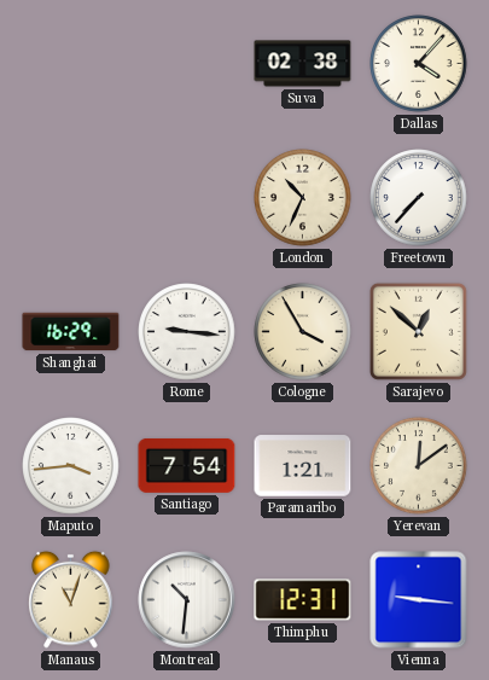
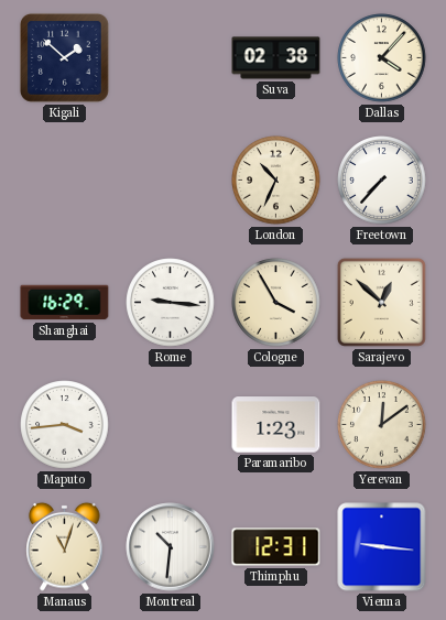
Kigali: none -> 1:52
Santiago: 7:54 -> none
Paramaribo: 1:21 -> 1:23
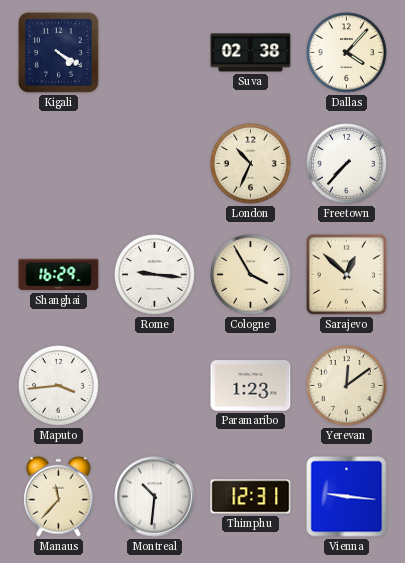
Kigali: 1:52 -> 4:20
Manaus: 11:03 -> 11:37
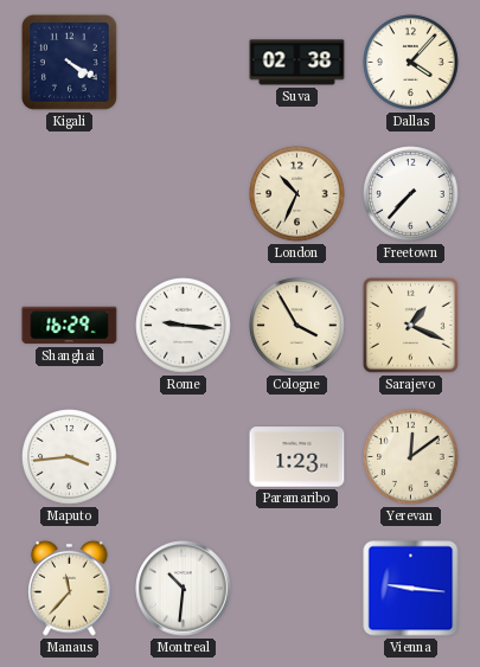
Sarajevo: 12:52 -> 1:19
Thimphu: 12:31 -> none
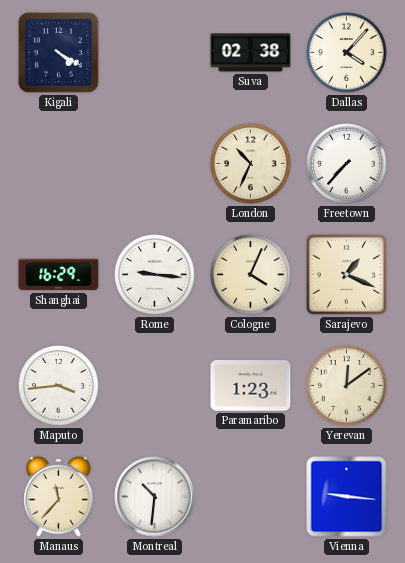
Cologne: 3:55 -> 4:04
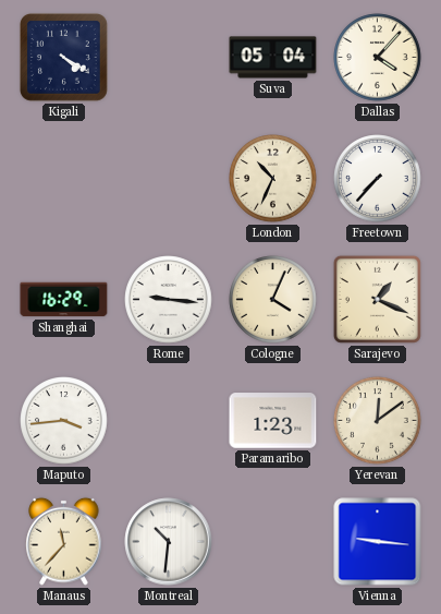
Suva: 02:38 -> 05:04
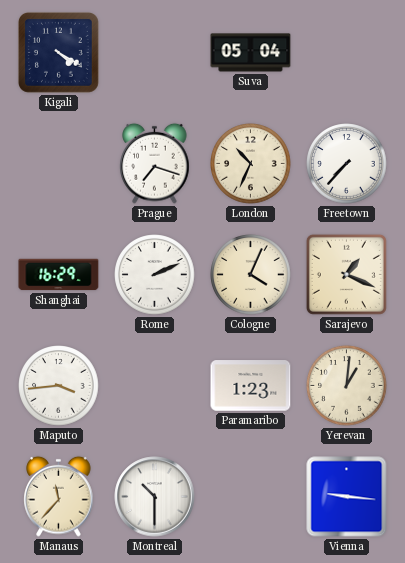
Dallas: 4:07 -> none
Prague: none -> 7:18
Rome: 9:16 -> 2:11
Yerevan: 12:09 -> 1:01
Montreal: 10:31 -> 10:30
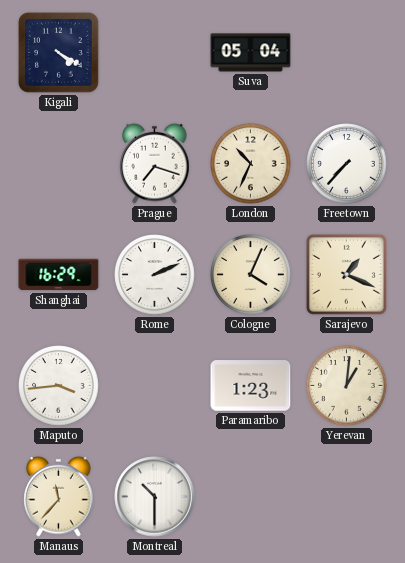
Vienna: 9:16 -> none
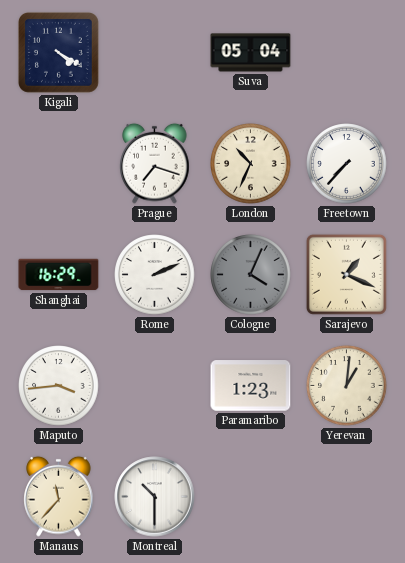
Cologne dial: cream -> grey
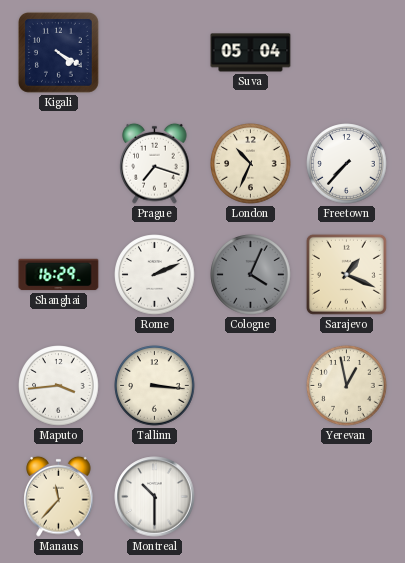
Tallinn: none -> 3:16
Paramaribo: 1:23 -> none
Yerevan: 1:01 -> 12:58
